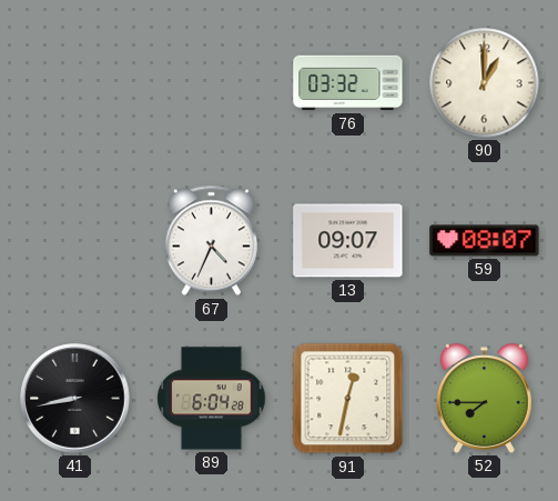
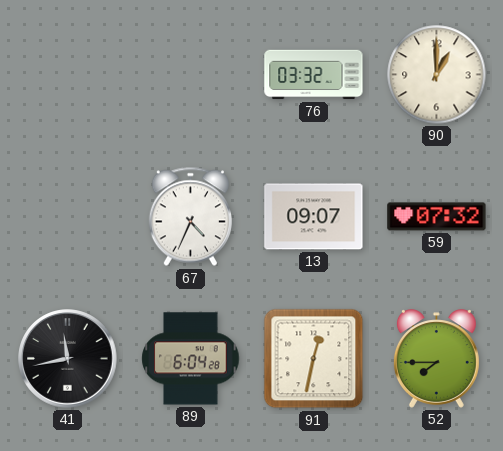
59: 08:07 -> 07:32
41: 8:43 -> 11:43
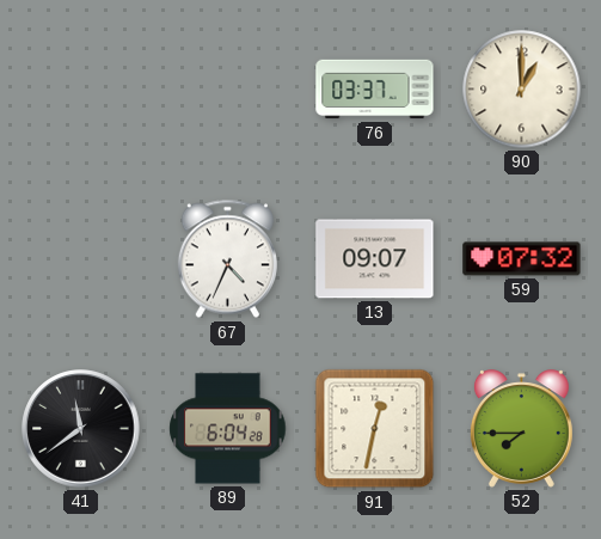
76: 03:32 -> 03:37
41: 11:43 -> 11:39
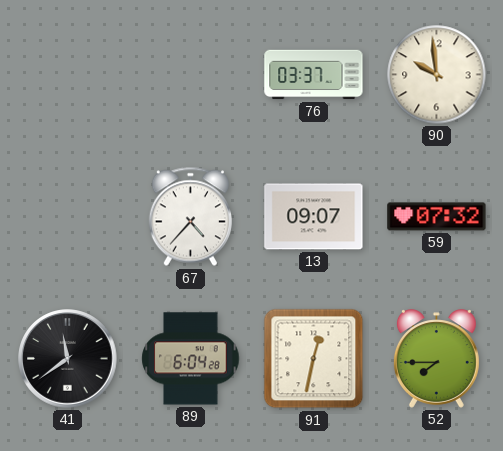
90: 1:00 -> 9:59
67: 4:34 -> 4:37
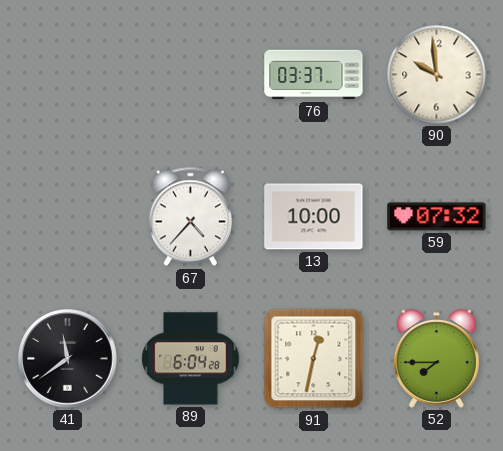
13: 09:07 -> 10:00
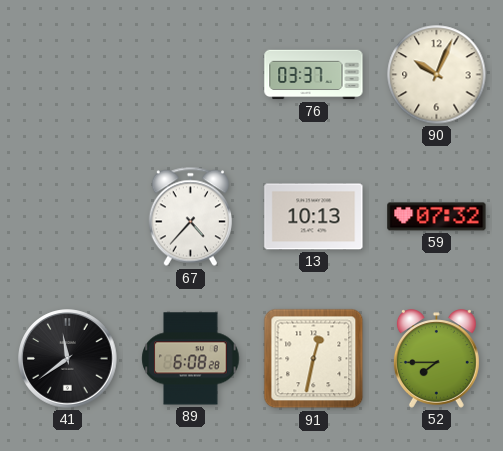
90: 9:59 -> 10:04
13: 10:00 -> 10:13
89: 6:04 -> 6:08
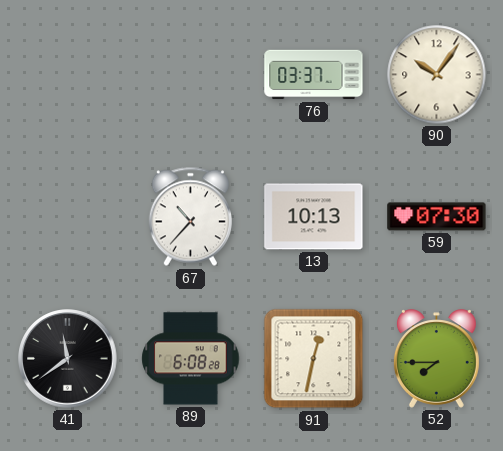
90: 10:04 -> 10:06
67: 4:37 -> 10:37
59: 07:32 -> 07:30
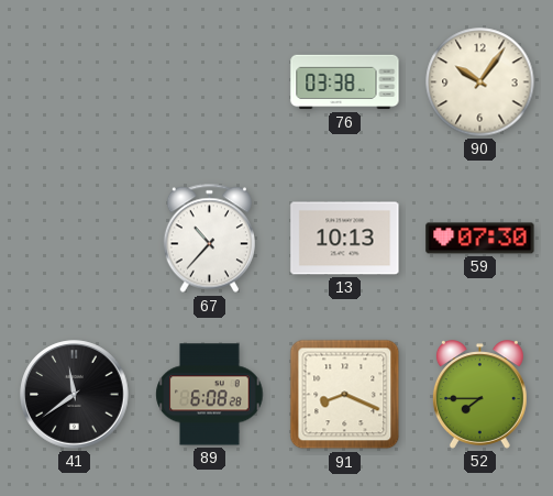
76: 03:37 -> 03:38
91: 12:32 -> 8:19
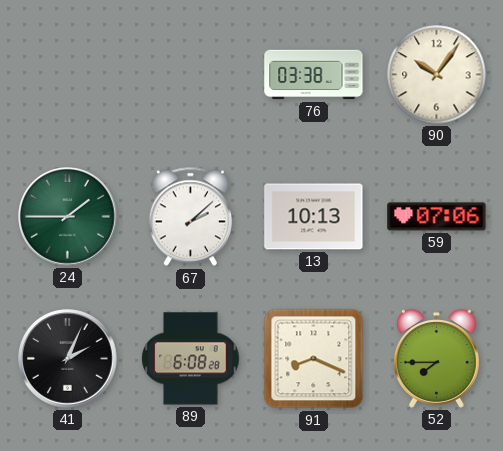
24: none -> 1:45
67: 10:37 -> 2:08
59: 07:30 -> 07:06
41: 11:39 -> 2:04
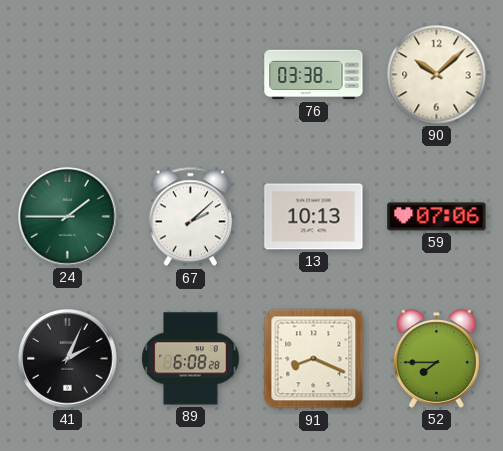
90: 10:06 -> 10:08
